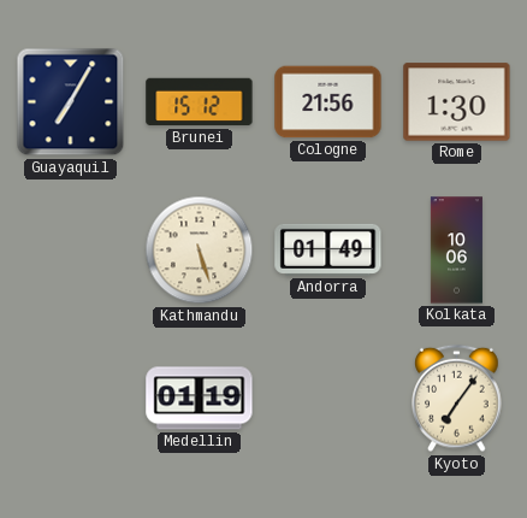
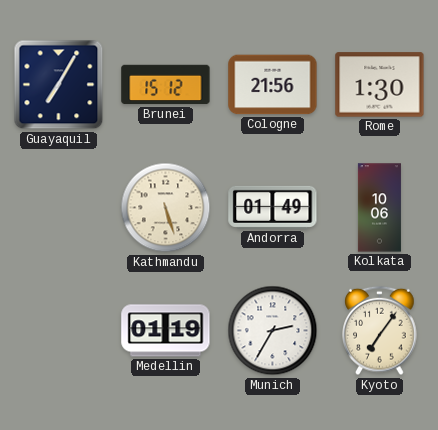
Munich: none -> 2:35
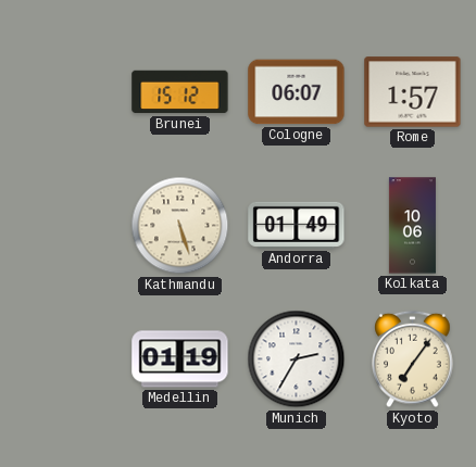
Guayaquil: 7:05 -> none
Cologne: 21:56 -> 06:07
Rome: 1:30 -> 1:57
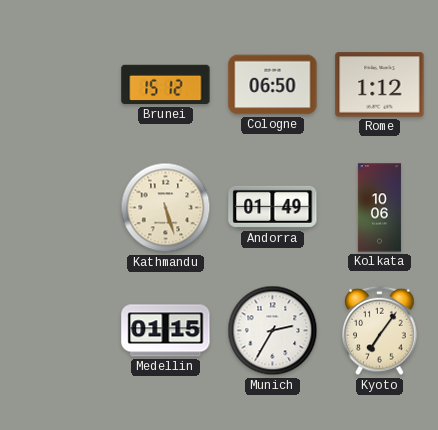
Cologne: 06:07 -> 06:50
Rome: 1:57 -> 1:12
Medellin: 01:19 -> 01:15
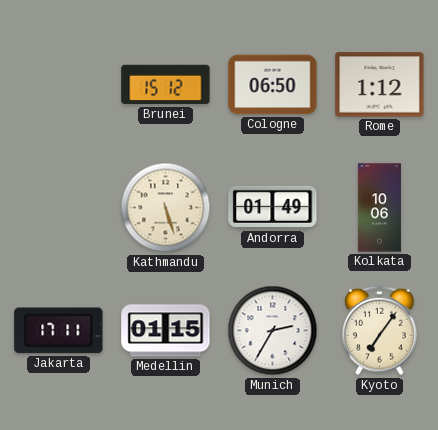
Jakarta: none -> 17:11
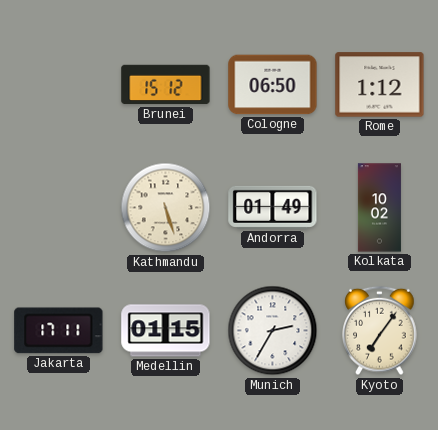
Kolkata: 10:06 -> 10:02
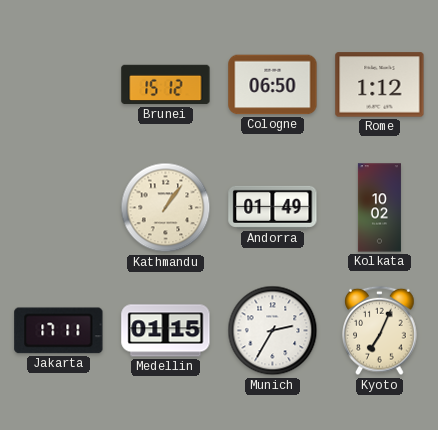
Kathmandu: 5:27 -> 1:06
Kyoto: 7:06 -> 7:04
